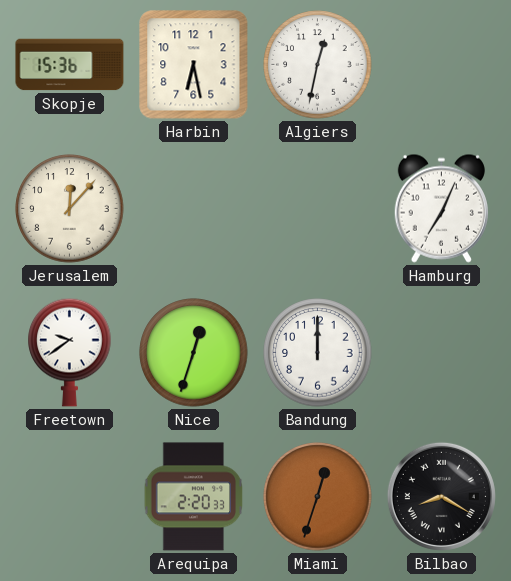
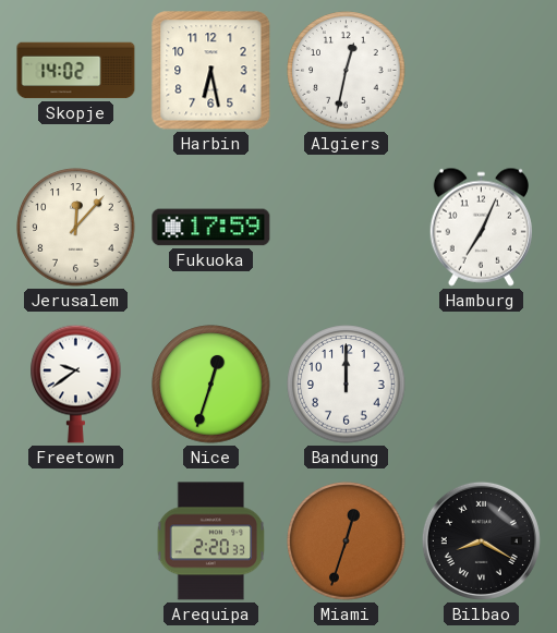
Skopje: 15:36 -> 14:02
Fukuoka: none -> 17:59
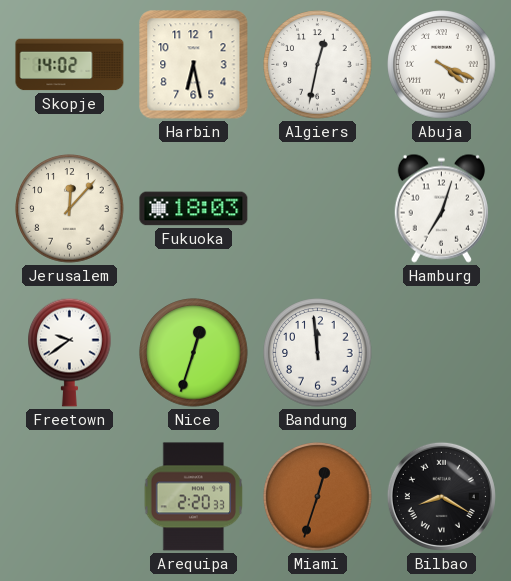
Abuja: none -> 4:19
Fukuoka: 17:59 -> 18:03
Hamburg: 7:04 -> 7:03
Bandung: 12:00 -> 11:59
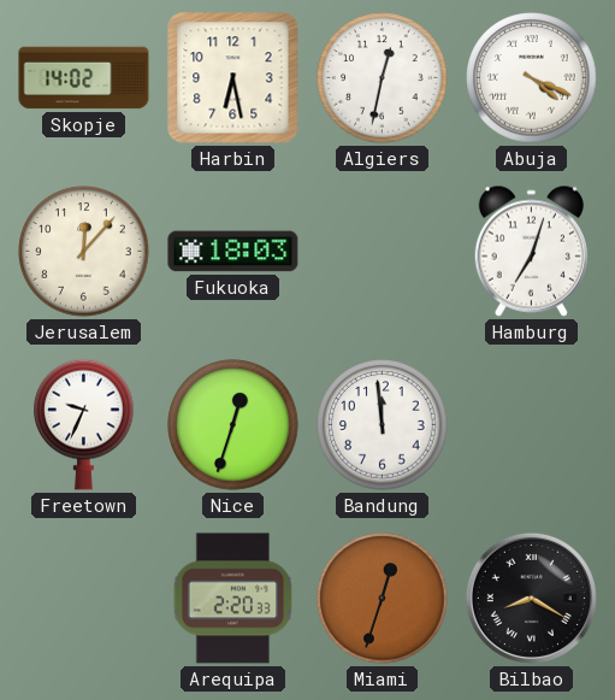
Freetown: 9:39 -> 9:34
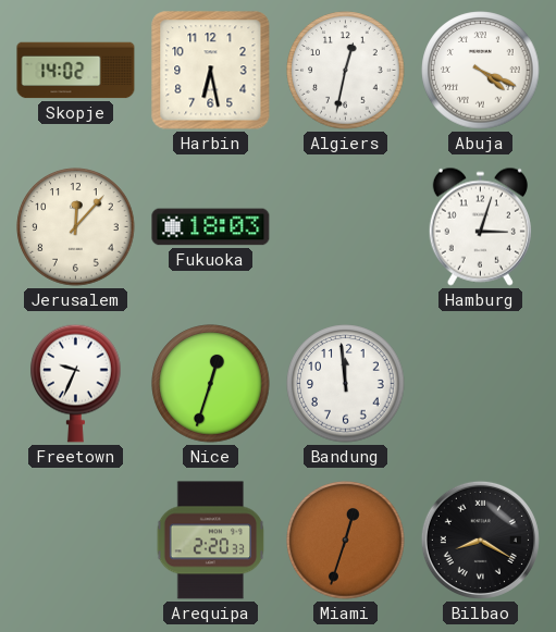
Hamburg: 7:03 -> 3:03
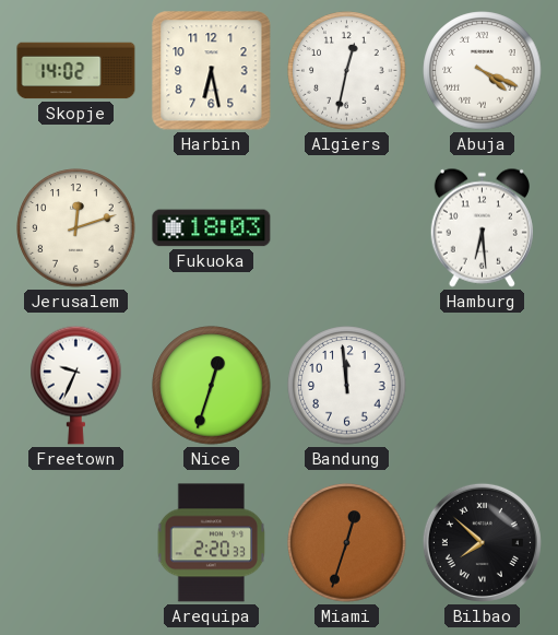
Jerusalem: 12:07 -> 12:12
Hamburg: 3:03 -> 6:29
Bilbao: 8:20 -> 7:52
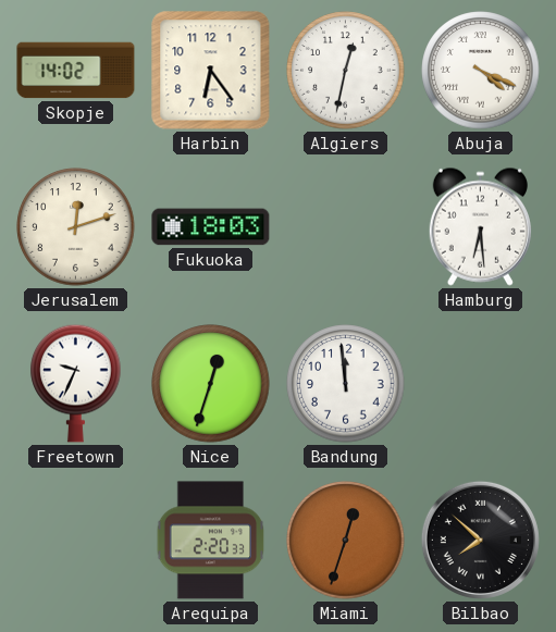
Harbin: 6:28 -> 6:24
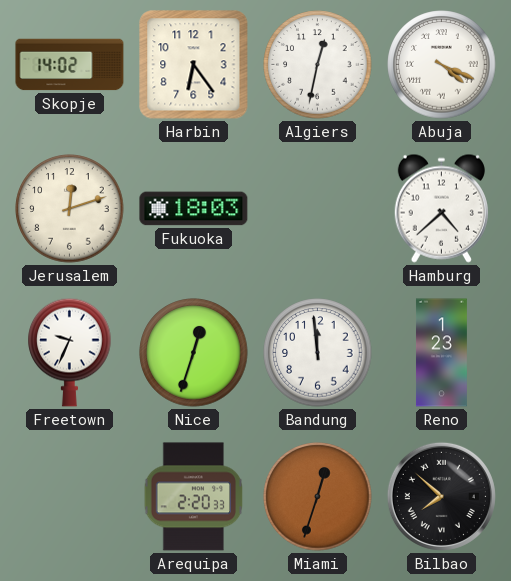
Hamburg: 6:29 -> 4:38
Reno: none -> 1:23
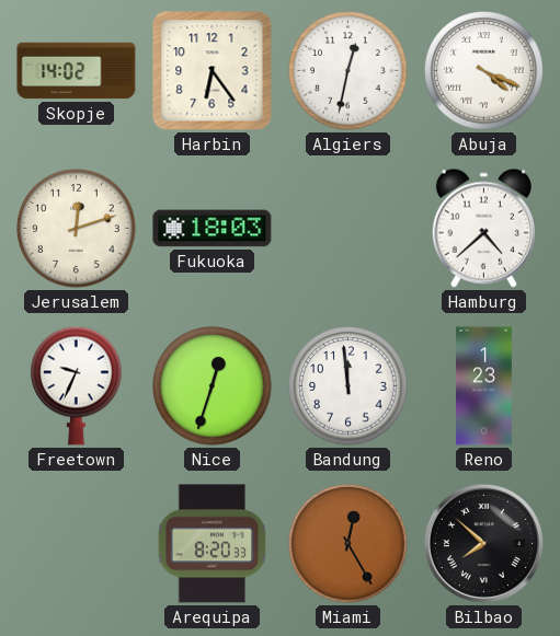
Arequipa: 2:20 -> 8:20
Miami: 12:33 -> 12:25
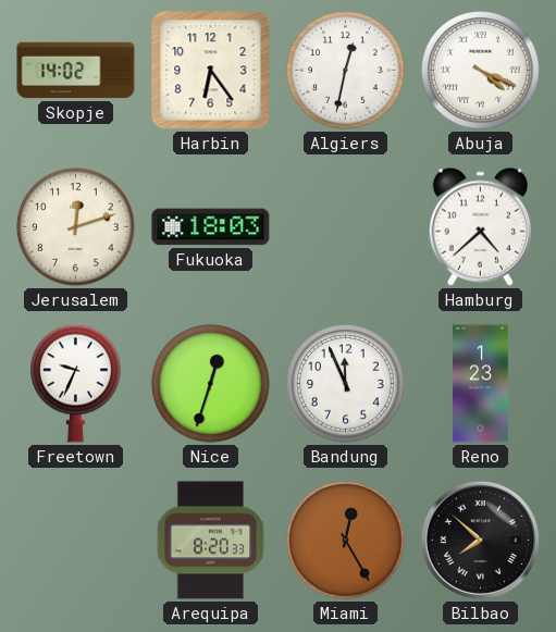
Bandung: 11:59 -> 11:56
